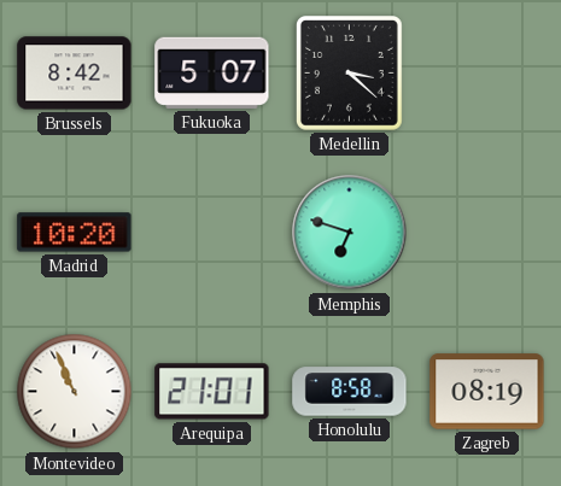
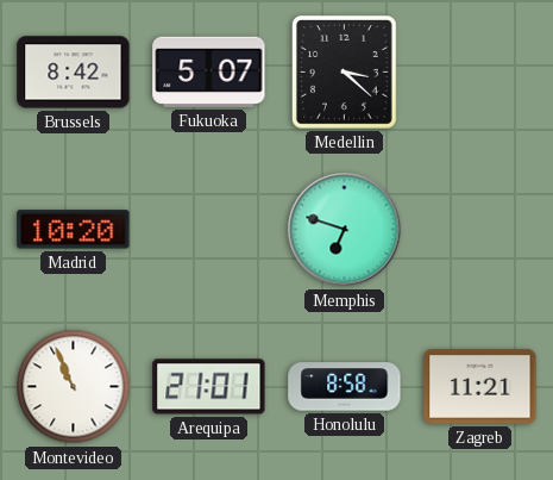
Zagreb: 08:19 -> 11:21
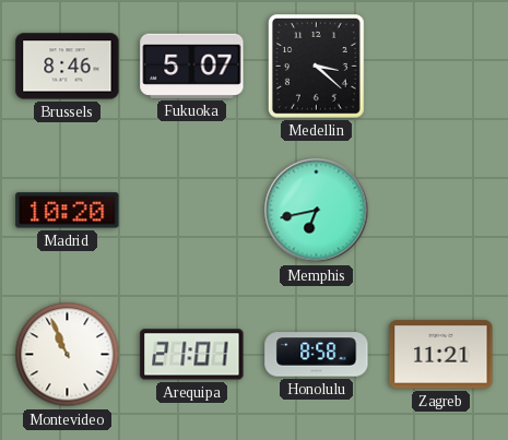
Brussels: 8:42 -> 8:46
Memphis: 6:48 -> 6:43
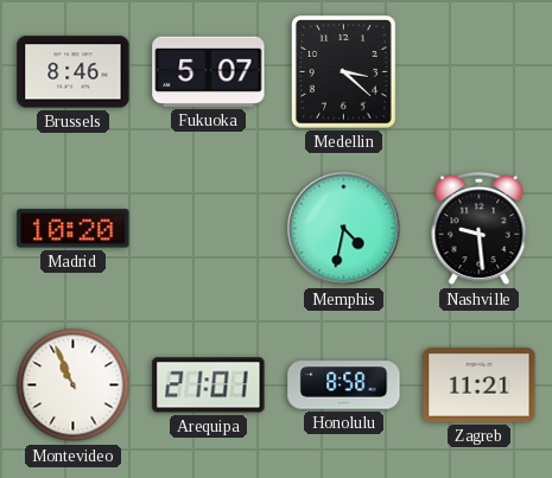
Memphis: 6:43 -> 4:32
Nashville: none -> 9:29
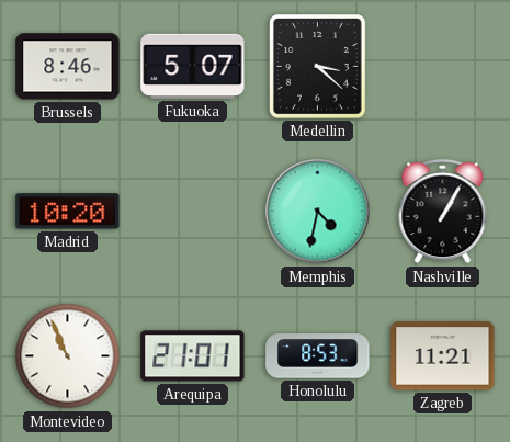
Nashville: 9:29 -> 1:05
Honolulu: 8:58 -> 8:53
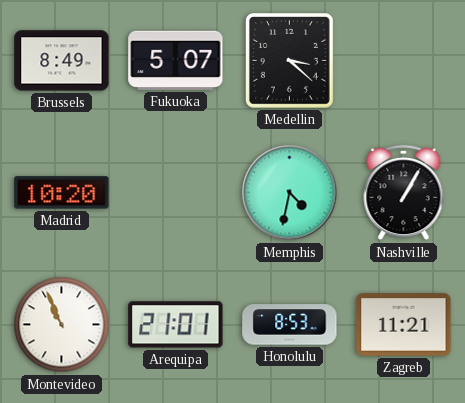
Brussels: 8:46 -> 8:49
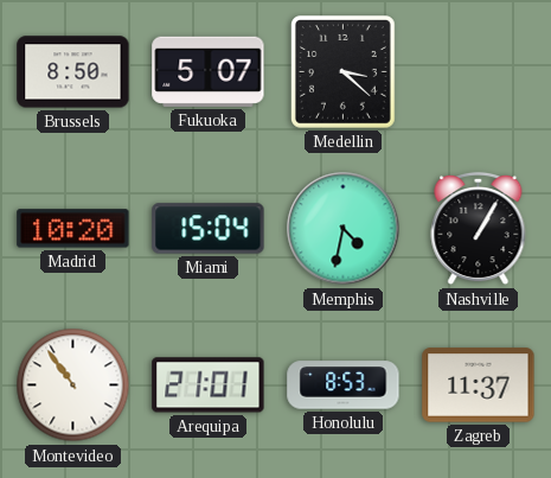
Brussels: 8:49 -> 8:50
Miami: none -> 15:04
Montevideo: 10:56 -> 10:54
Zagreb: 11:21 -> 11:37
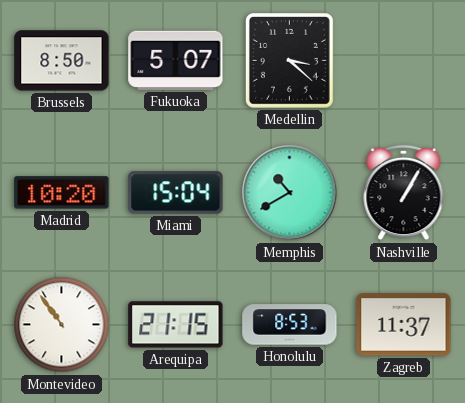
Memphis: 4:32 -> 10:40
Arequipa: 21:01 -> 21:15
